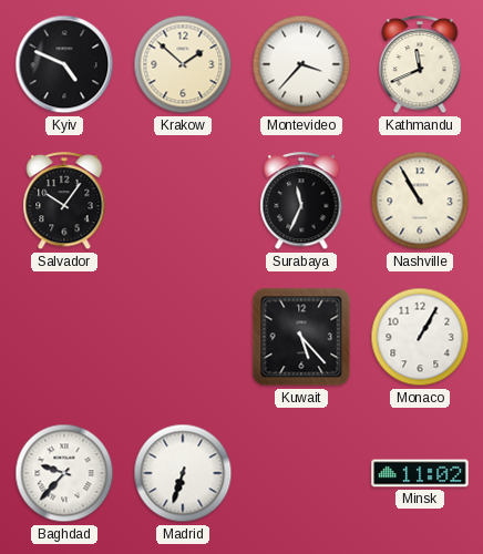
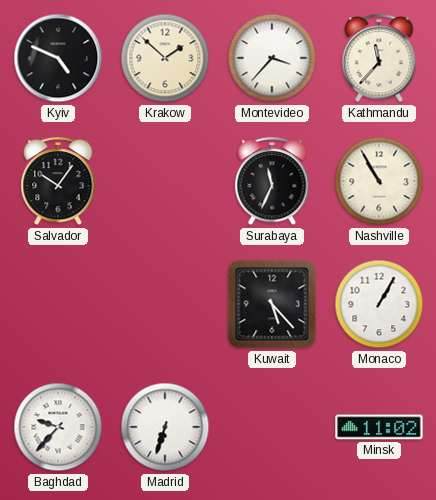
Kathmandu: 11:41 -> 11:37
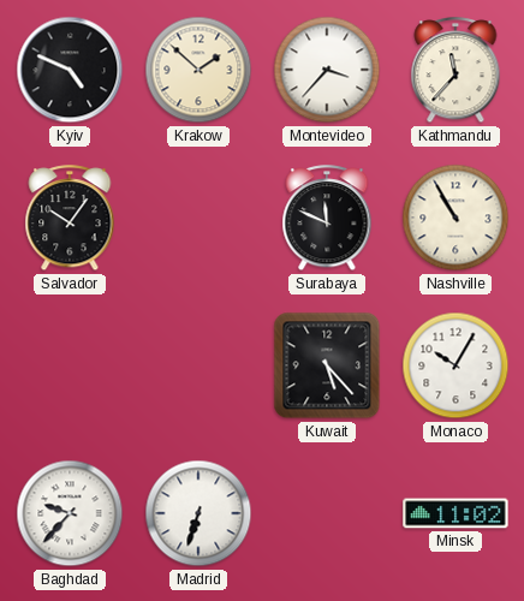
Surabaya: 11:34 -> 11:49
Monaco: 1:05 -> 10:05
